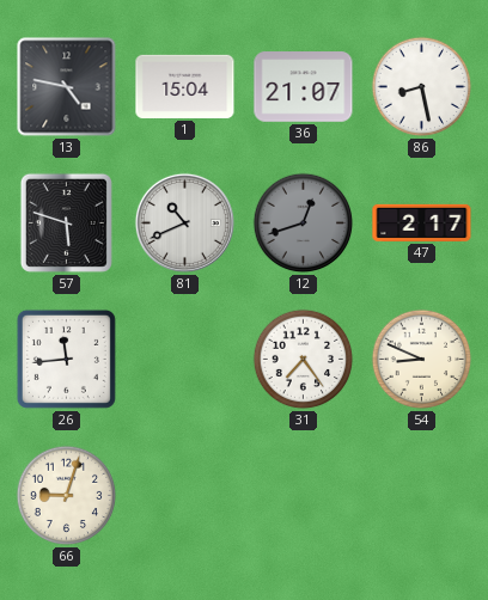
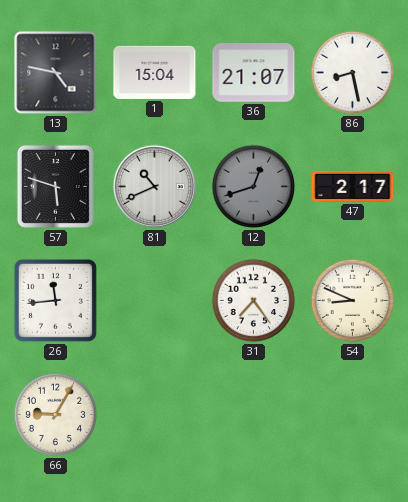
66: 9:03 -> 9:05
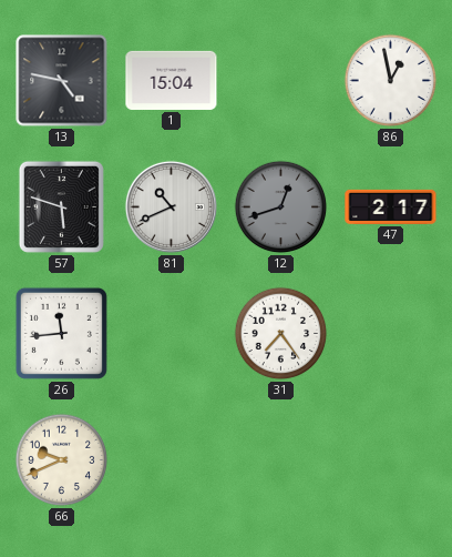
36: 21:07 -> none
86: 8:28 -> 12:58
54: 8:49 -> none
66: 9:05 -> 9:41
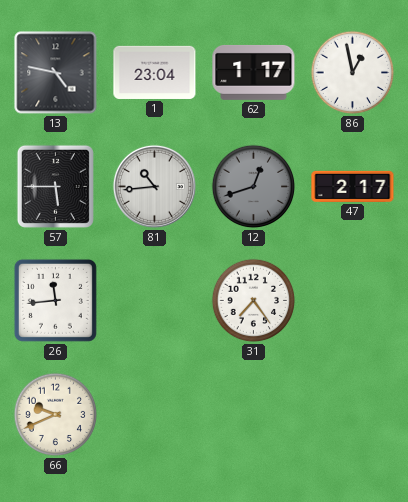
1: 15:04 -> 23:04
62: none -> 1:17
57: 5:48 -> 5:45
81: 10:41 -> 10:44
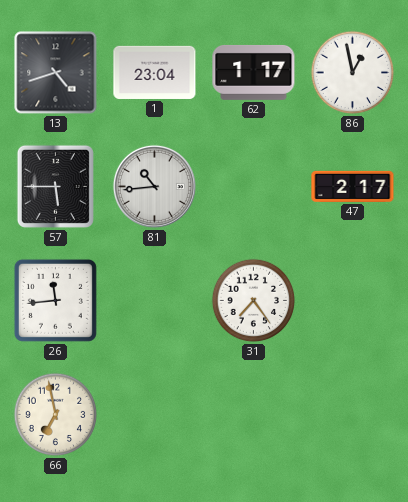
13: 4:47 -> 4:42
12: 12:42 -> none
66: 9:41 -> 6:58
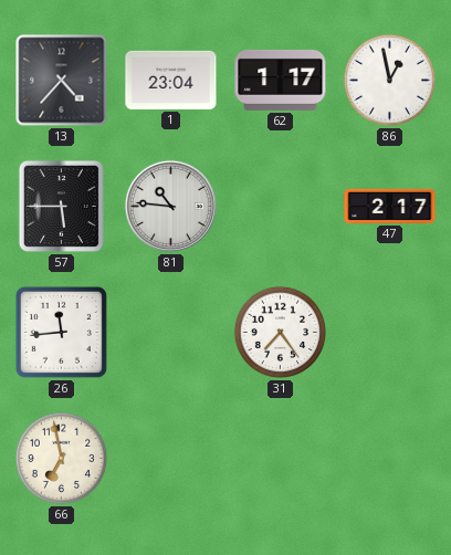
13: 4:42 -> 4:37
81: 10:44 -> 10:46
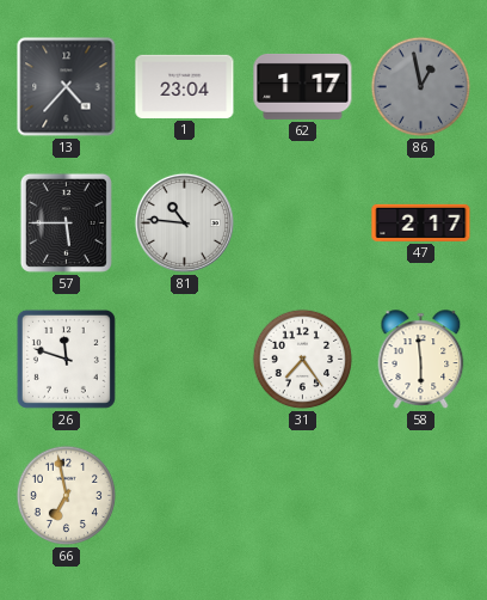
86 dial: white -> grey
26: 11:44 -> 11:48
58: none -> 5:59
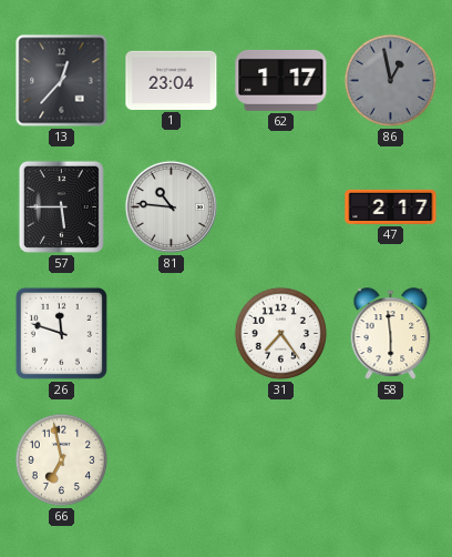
13: 4:37 -> 12:37
